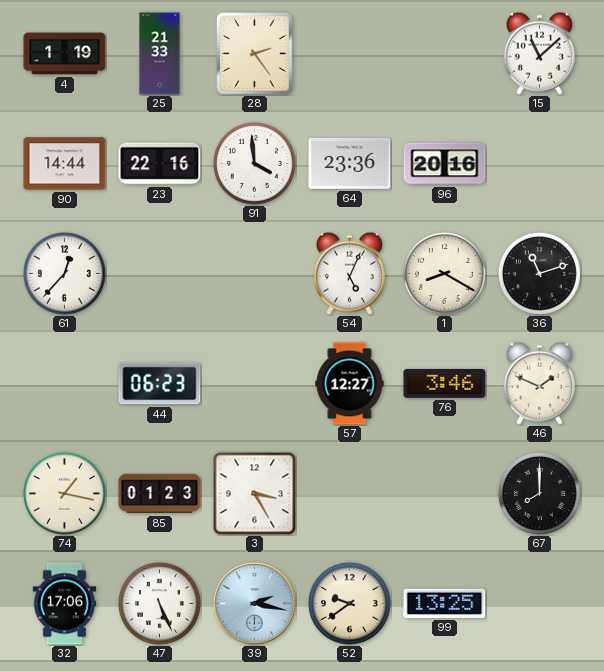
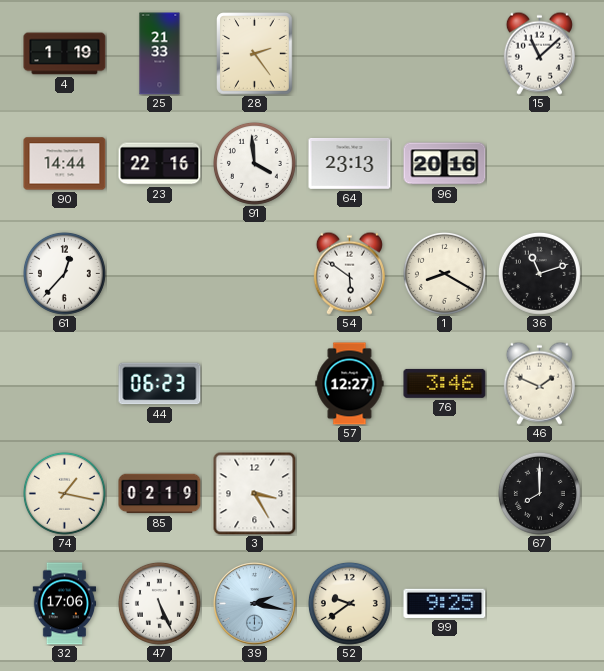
64: 23:36 -> 23:13
54: 5:04 -> 5:51
85: 01:23 -> 02:19
99: 13:25 -> 9:25
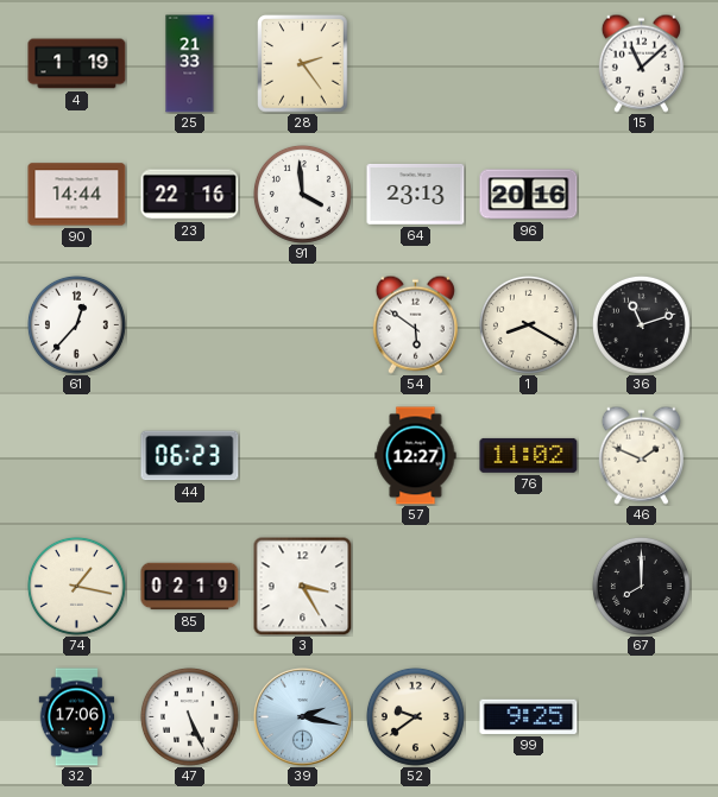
76: 3:46 -> 11:02
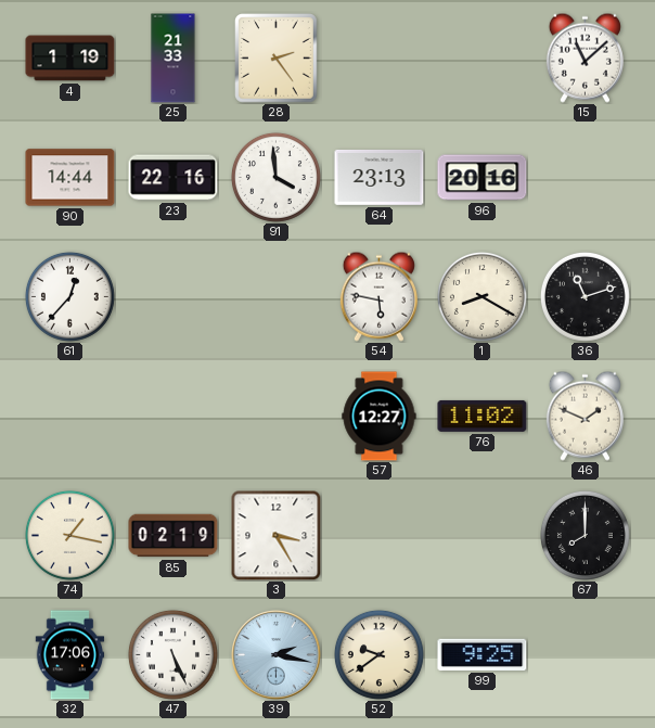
54: 5:51 -> 5:47
44: 06:23 -> none
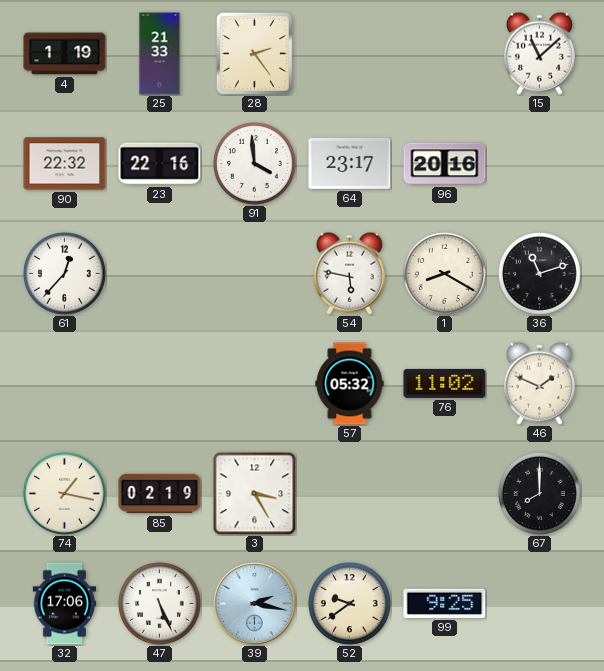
90: 14:44 -> 22:32
64: 23:13 -> 23:17
57: 12:27 -> 05:32
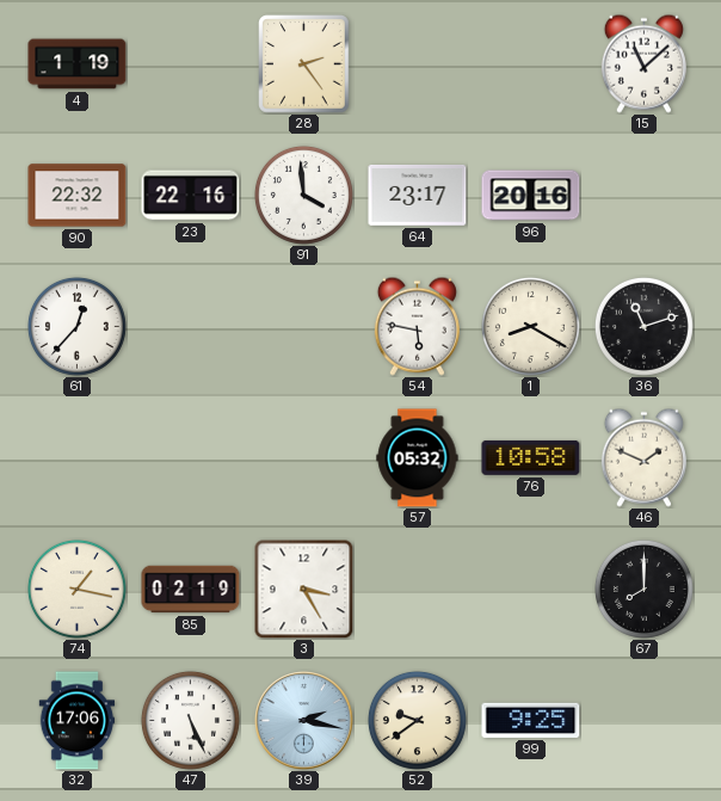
25: 21:33 -> none
76: 11:02 -> 10:58
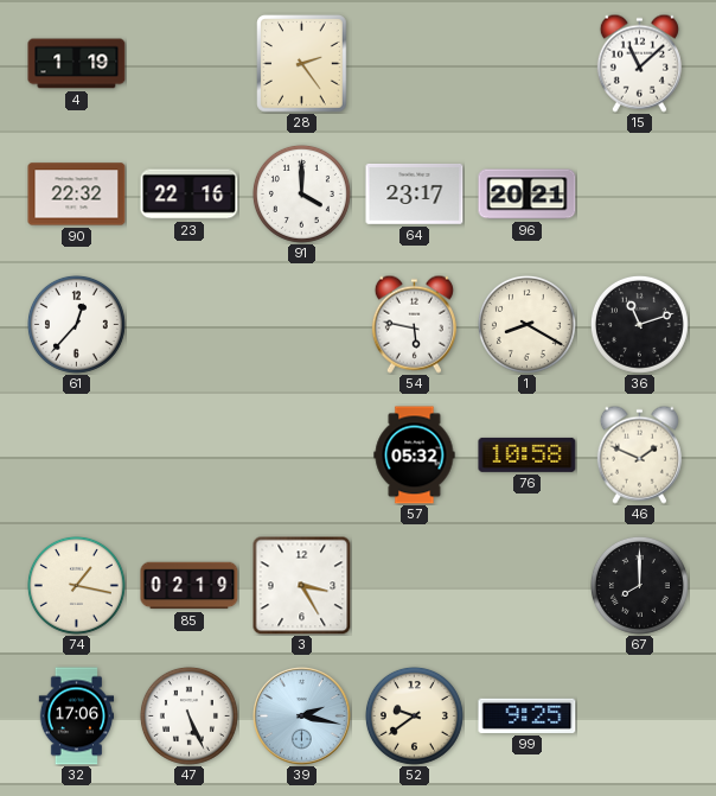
91: 3:59 -> 4:00
96: 20:16 -> 20:21
